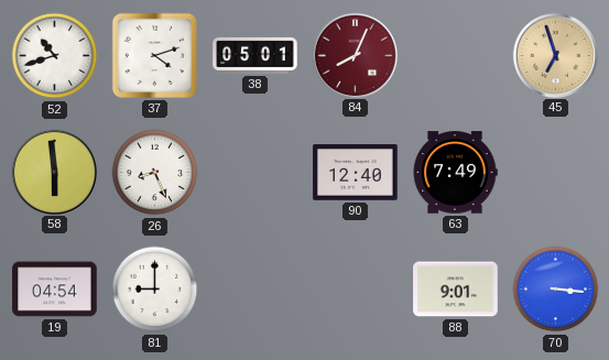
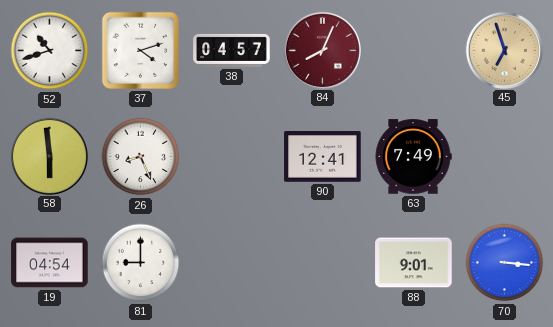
38: 05:01 -> 04:57
90: 12:40 -> 12:41
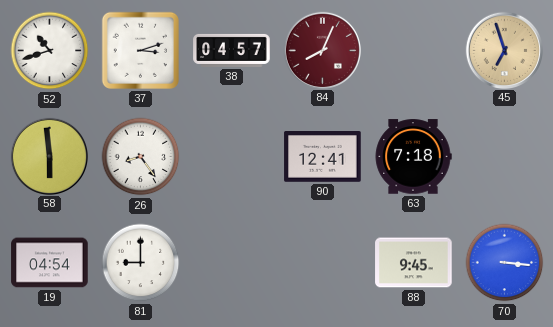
37: 4:12 -> 3:12
26: 8:26 -> 8:24
63: 7:49 -> 7:18
88: 9:01 -> 9:45
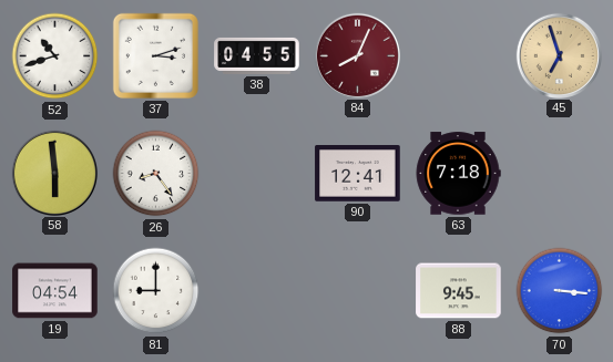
38: 04:57 -> 04:55
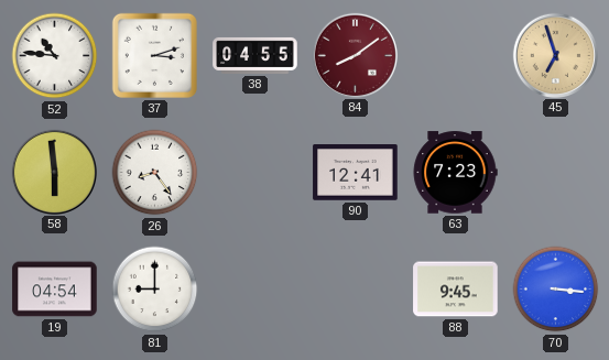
52: 10:42 -> 10:46
84: 8:04 -> 8:09
63: 7:18 -> 7:23
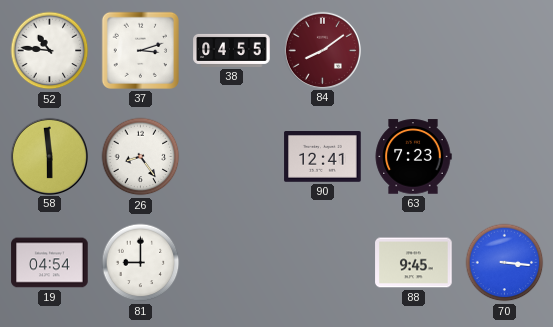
45: 6:57 -> none
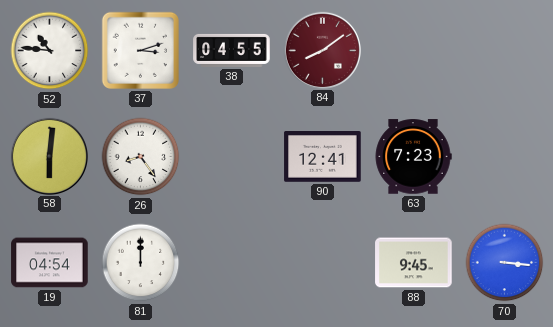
58: 5:59 -> 6:01
81: 9:00 -> 12:00
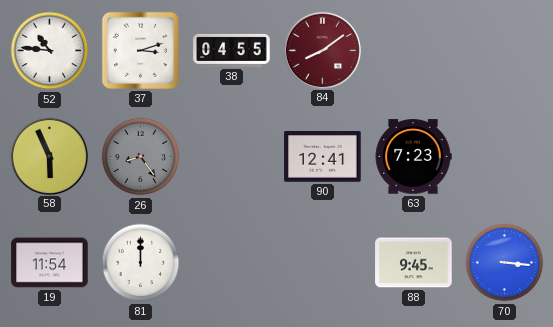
58: 6:01 -> 5:56
26 dial: white -> grey
19: 04:54 -> 11:54
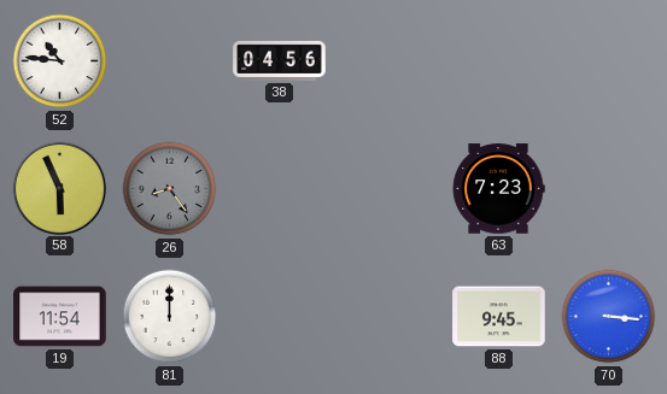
37: 3:12 -> none
38: 04:55 -> 04:56
84: 8:09 -> none
90: 12:41 -> none
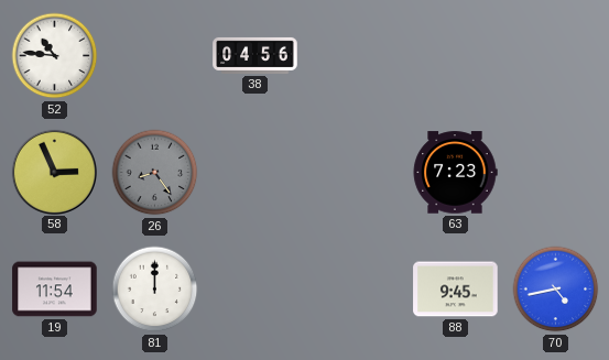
58: 5:56 -> 2:56
70: 3:16 -> 4:43
